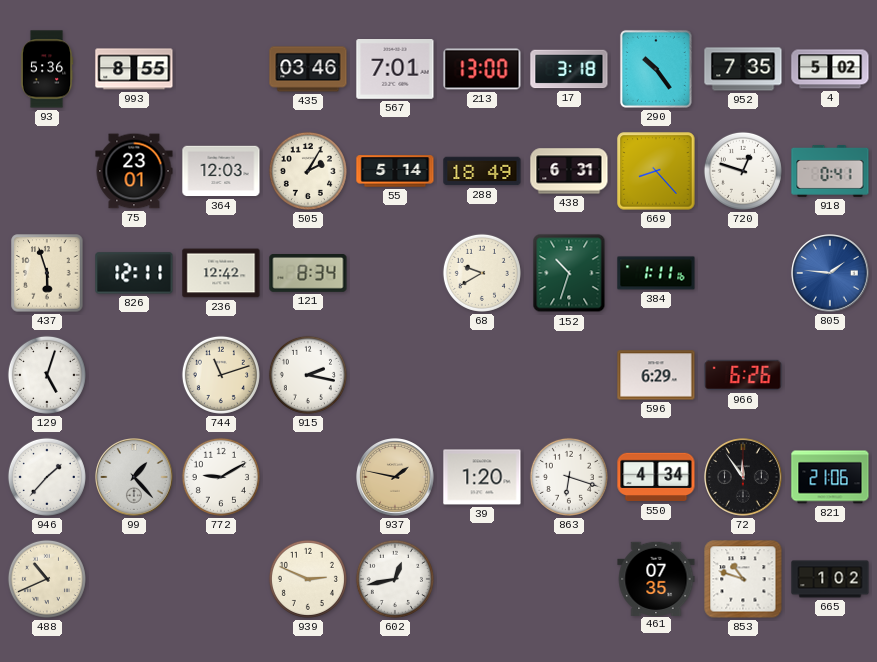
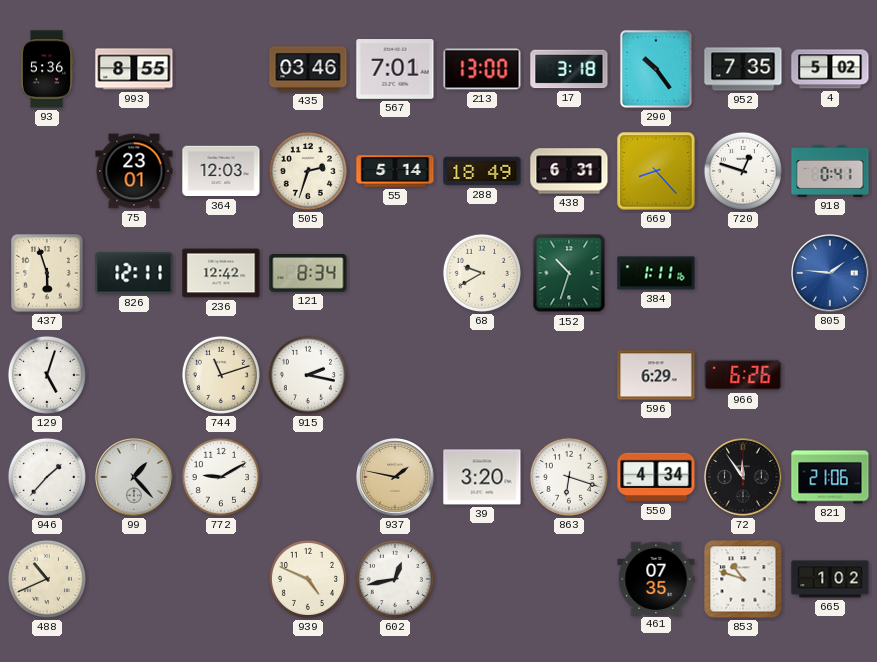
505: 2:05 -> 2:33
39: 1:20 -> 3:20
939: 2:49 -> 4:49
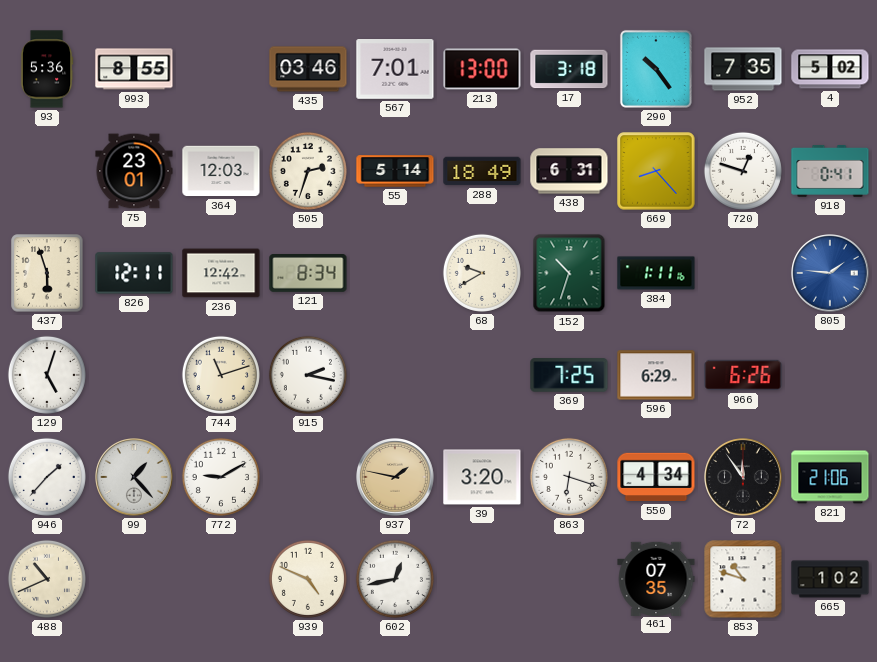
369: none -> 7:25
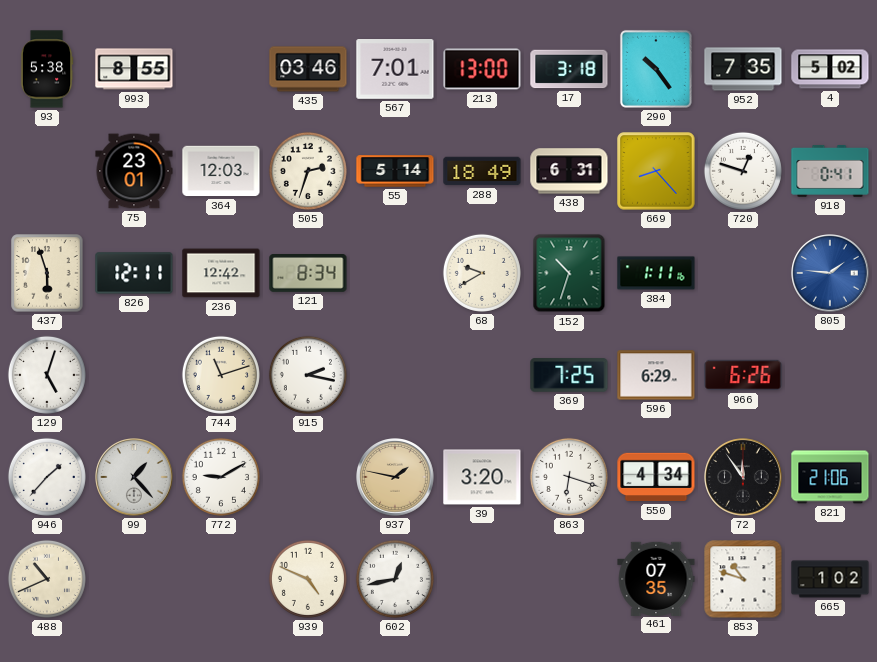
93: 5:36 -> 5:38
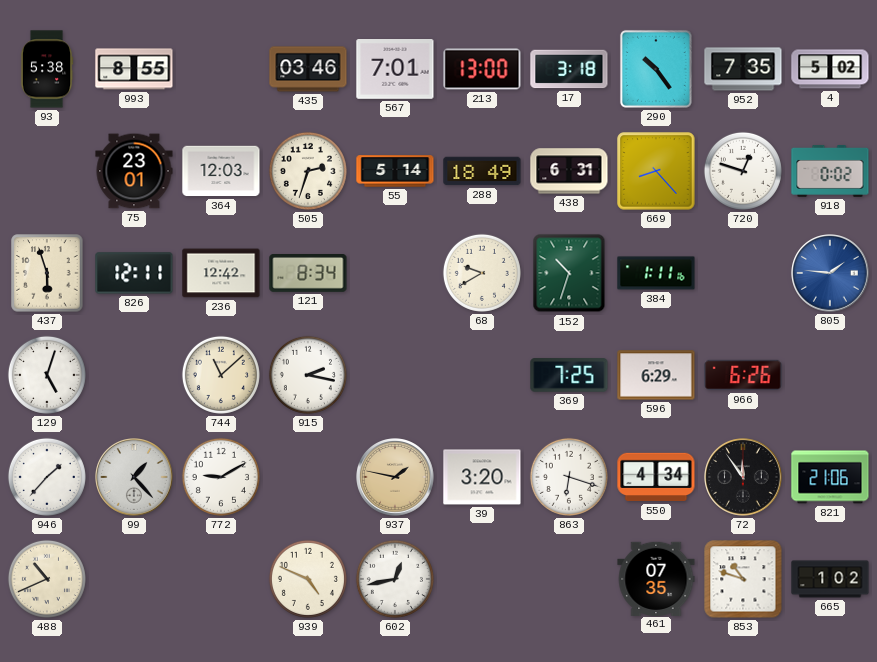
918: 0:41 -> 0:02
744: 11:12 -> 11:08
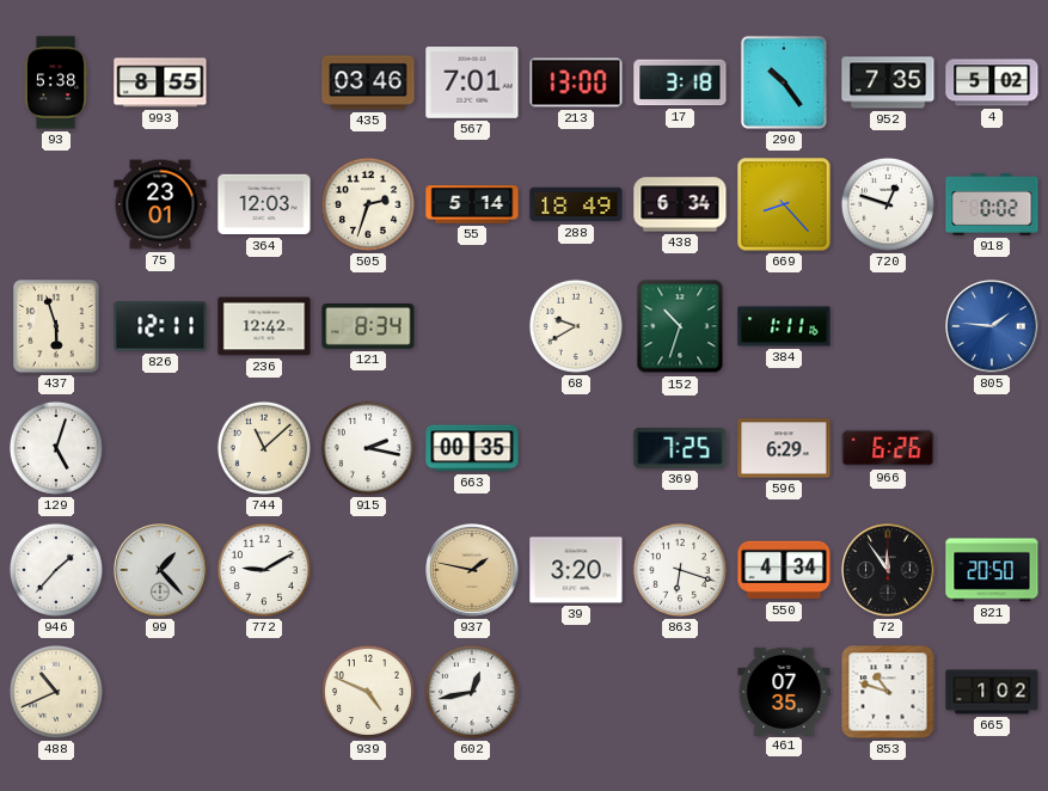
438: 6:31 -> 6:34
663: none -> 00:35
821: 21:06 -> 20:50
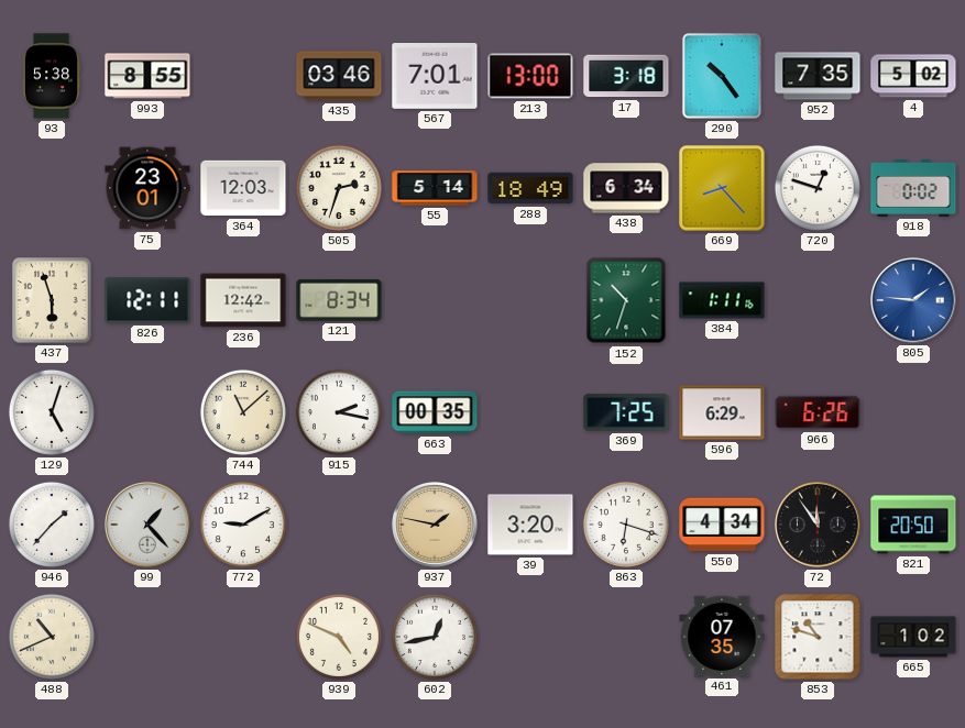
68: 9:40 -> none
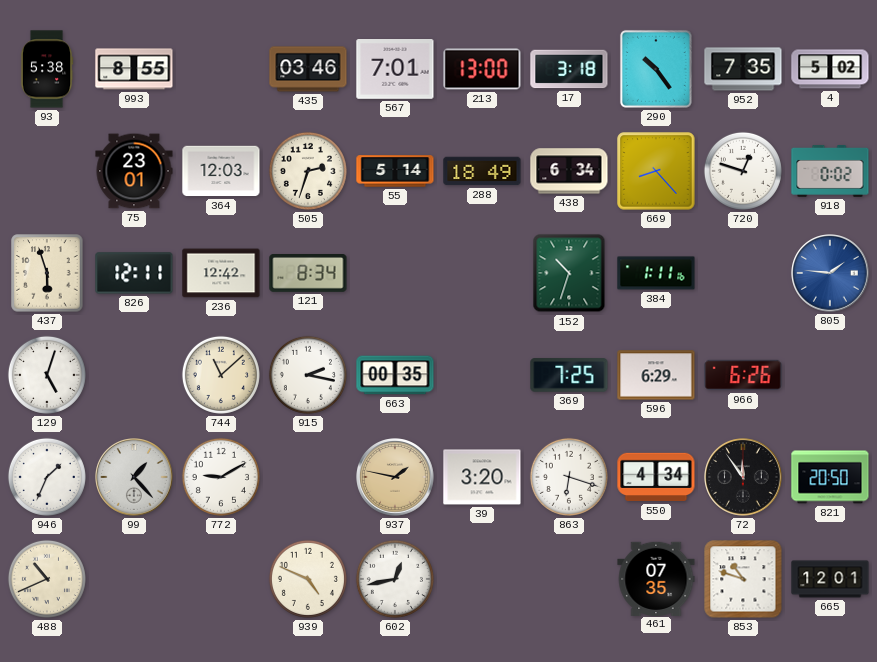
946: 1:37 -> 1:34
665: 1:02 -> 12:01
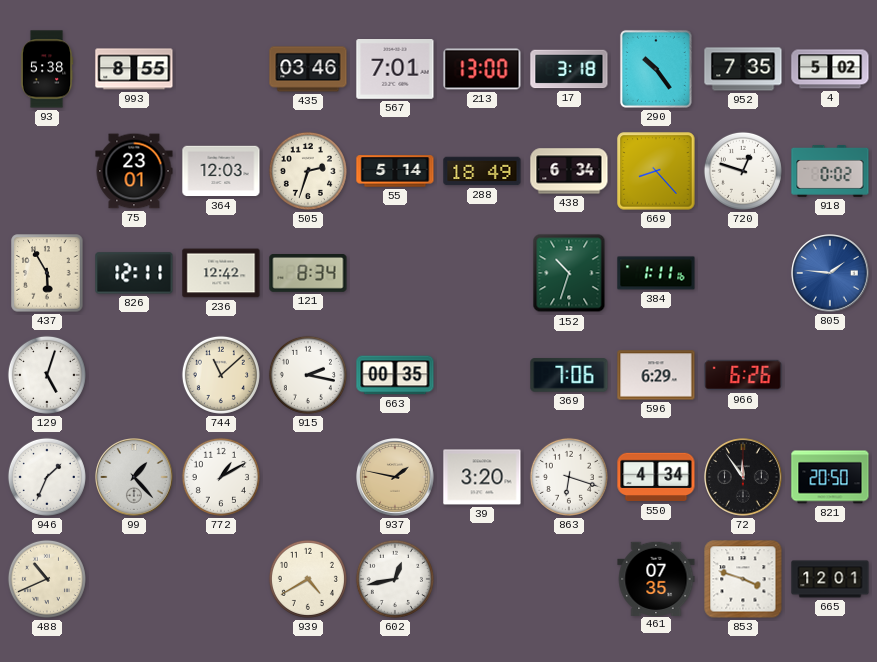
437: 5:57 -> 5:55
369: 7:25 -> 7:06
772: 9:10 -> 1:10
939: 4:49 -> 4:40
853: 10:48 -> 3:48
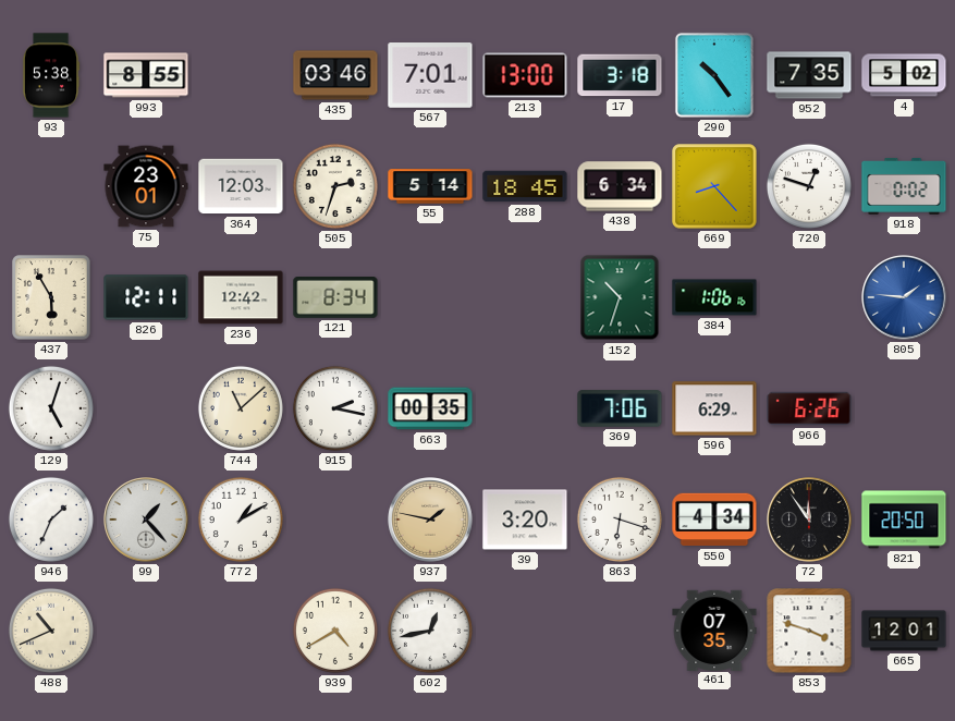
288: 18:49 -> 18:45
384: 1:11 -> 1:06
